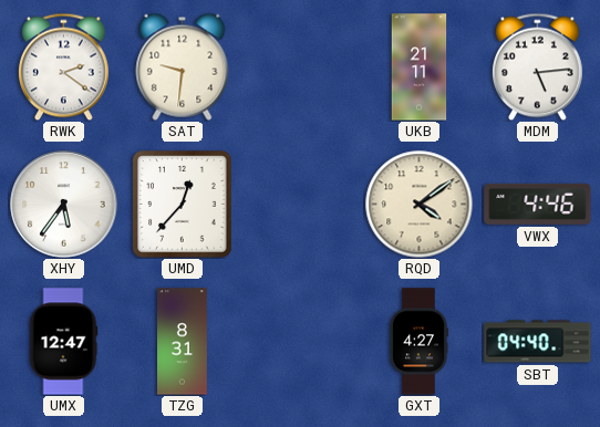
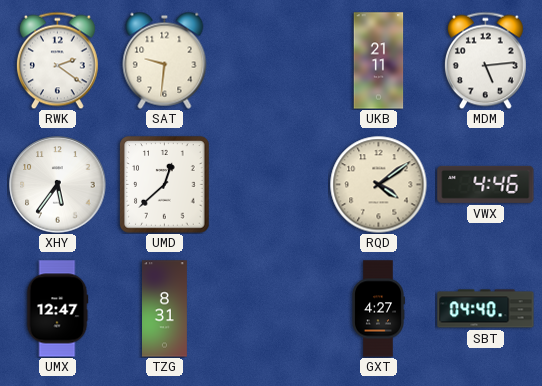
UMD: 12:37 -> 12:38
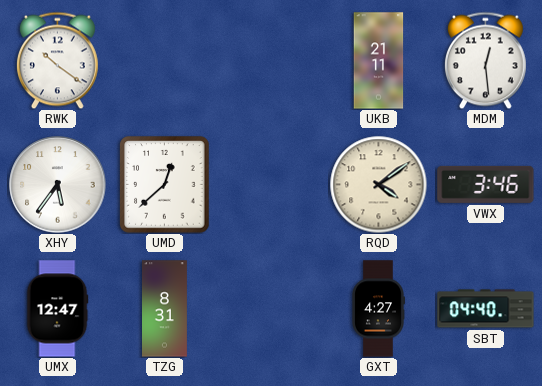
RWK: 2:21 -> 10:21
SAT: 9:31 -> none
MDM: 5:14 -> 12:29
VWX: 4:46 -> 3:46
